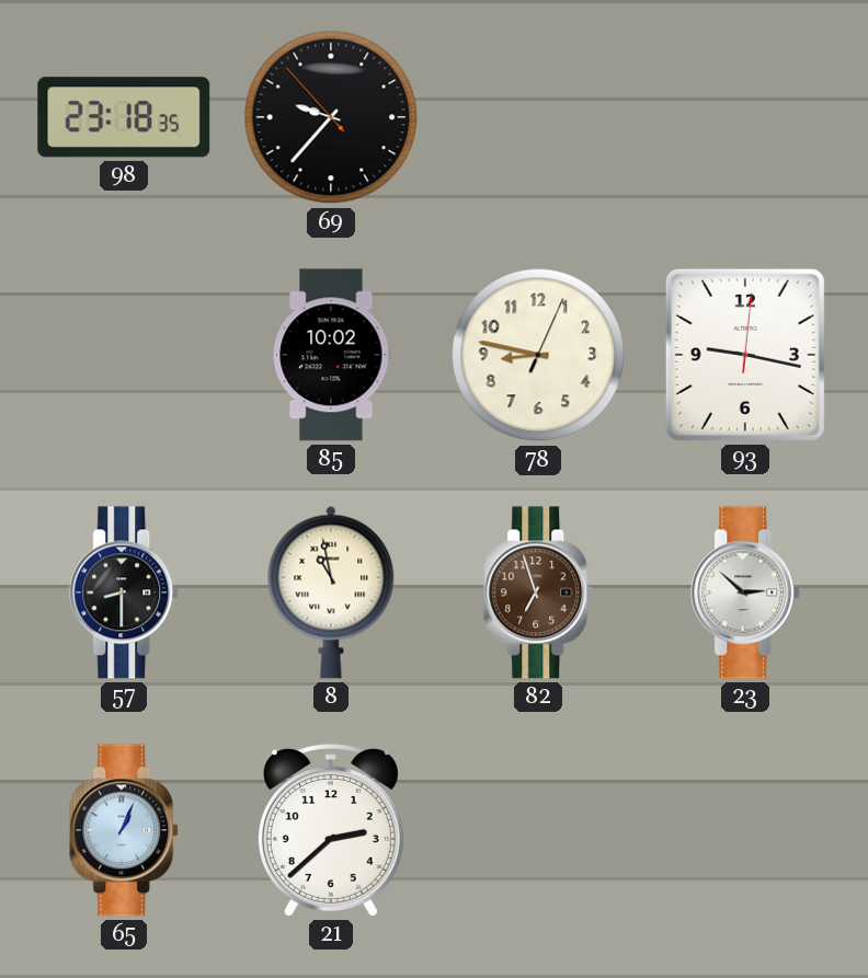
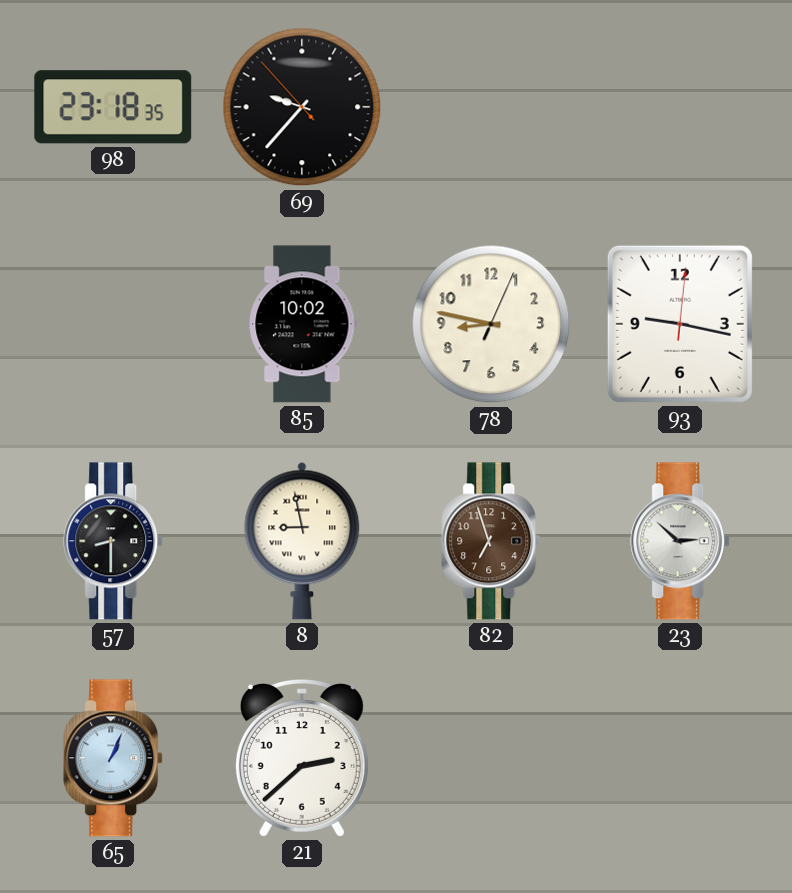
8: 10:58 -> 8:58
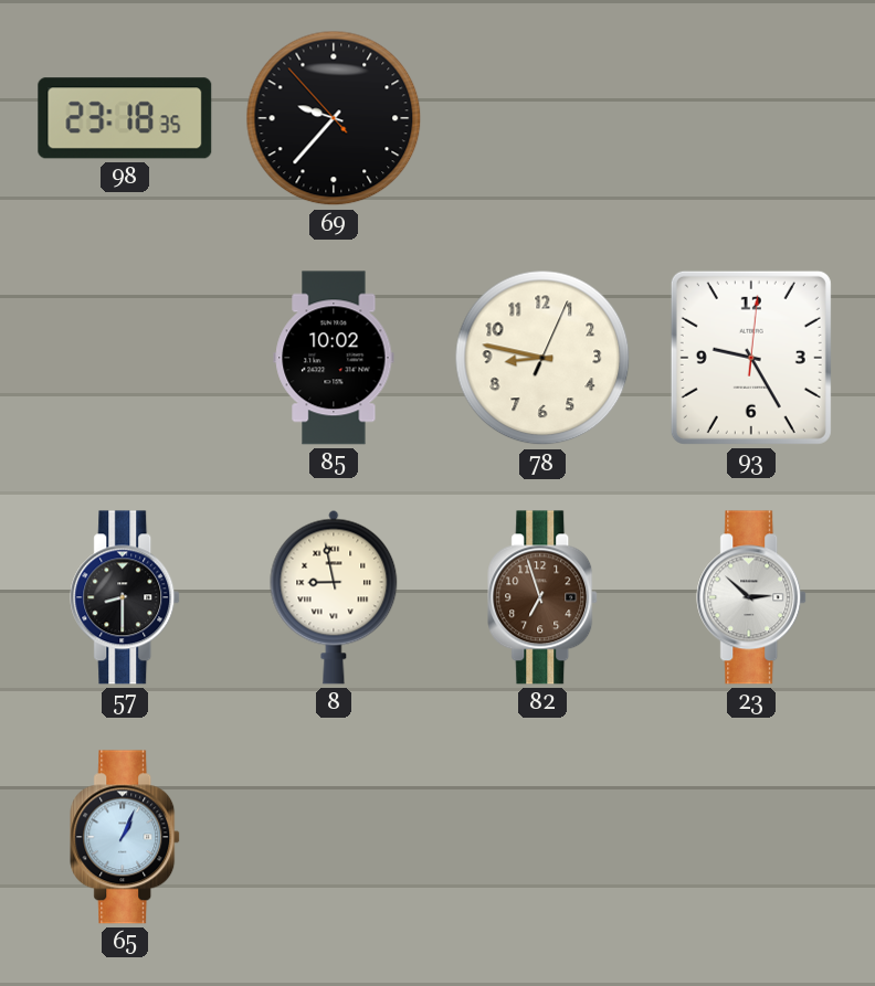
93: 9:17 -> 9:25
21: 2:38 -> none
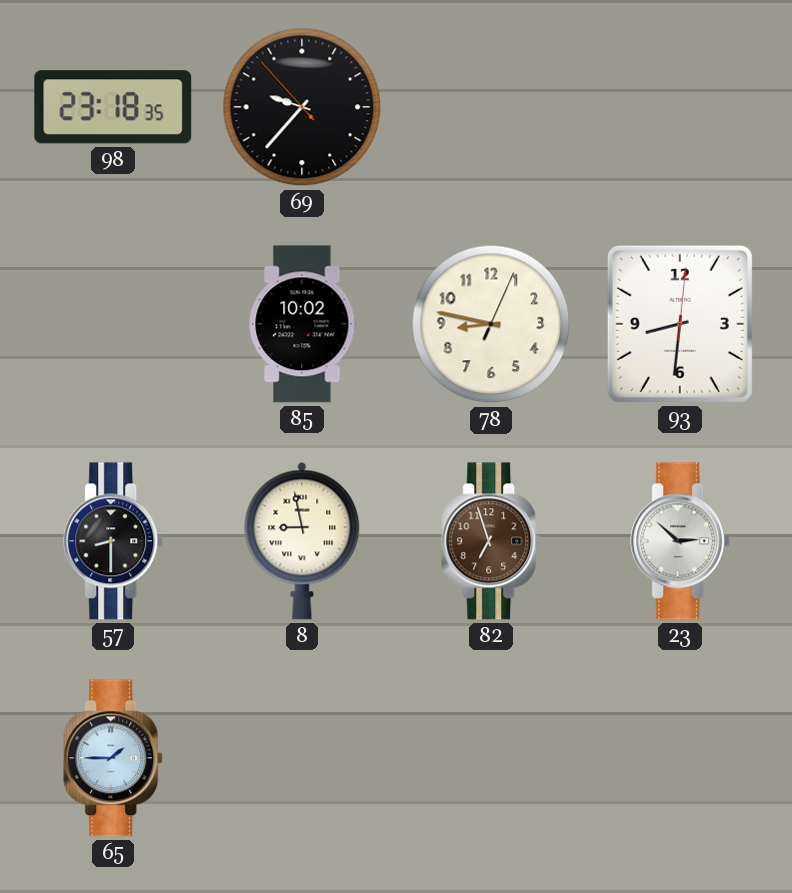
93: 9:25 -> 8:31
65: 1:04 -> 1:45
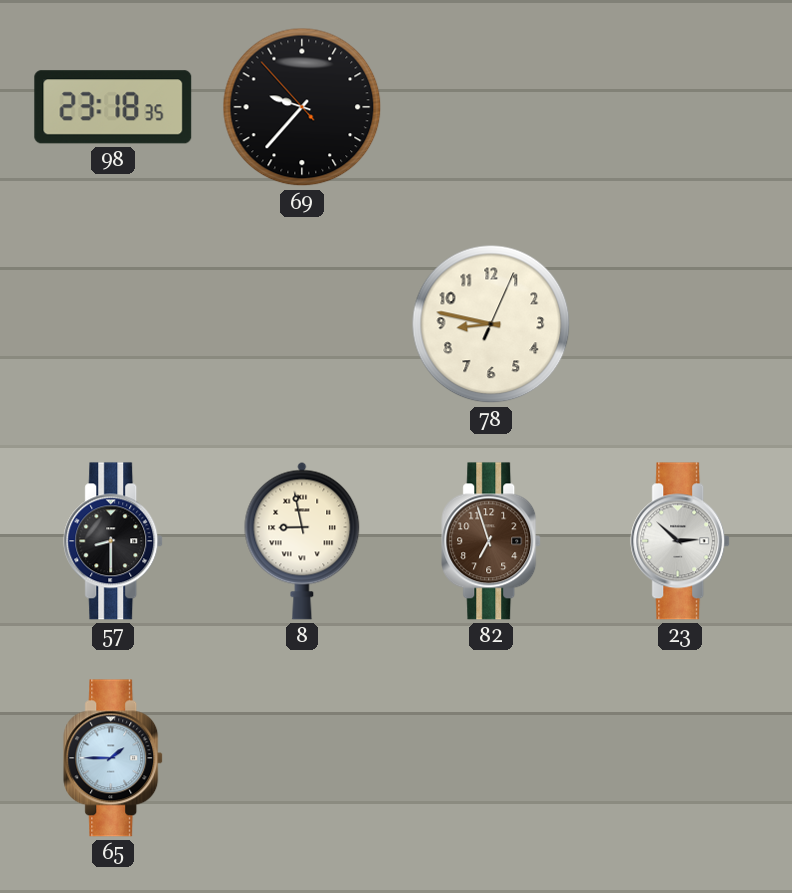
85: 10:02 -> none
93: 8:31 -> none
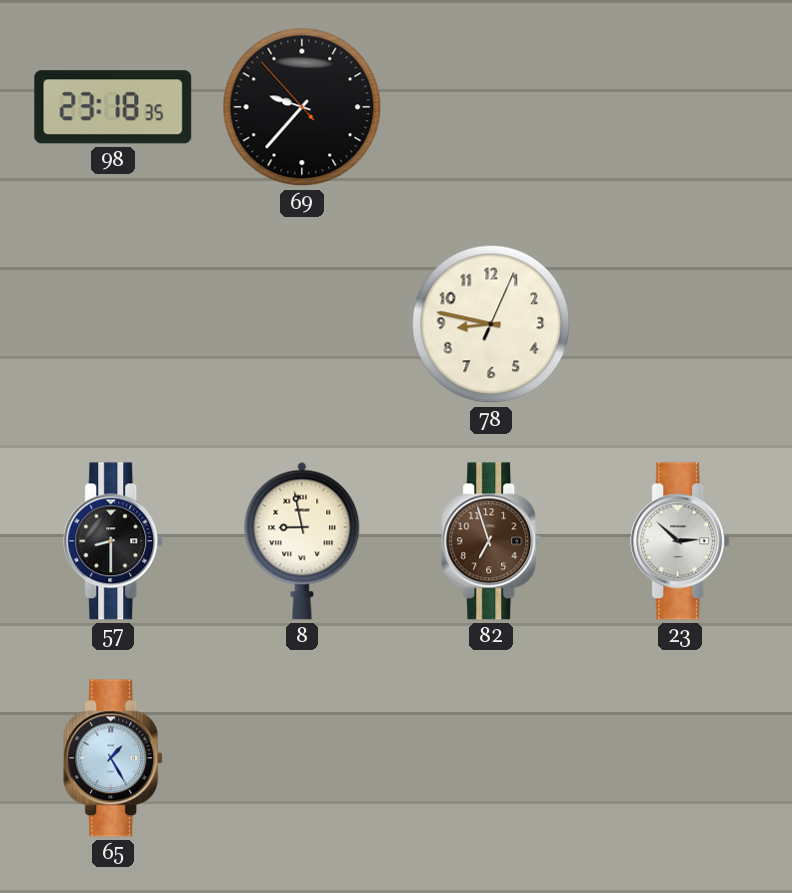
65: 1:45 -> 1:25
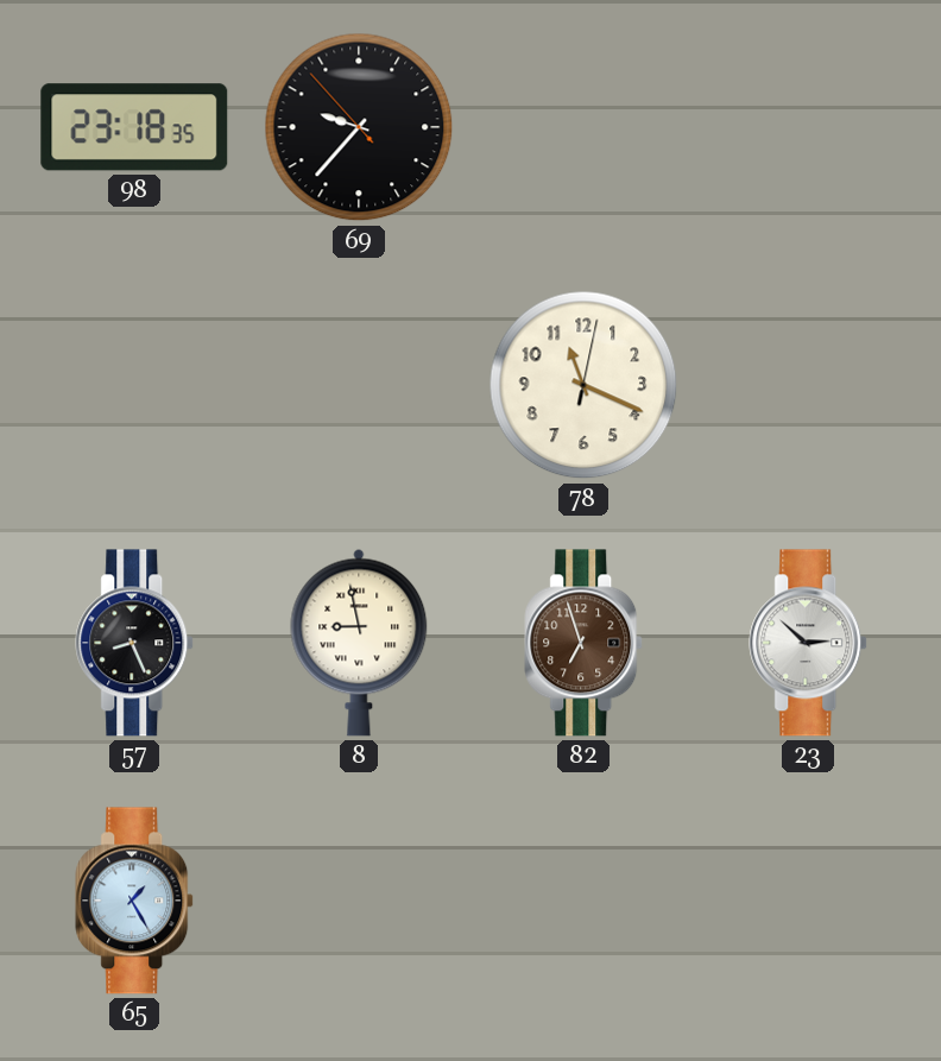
78: 8:47 -> 11:19
57: 8:30 -> 8:26
